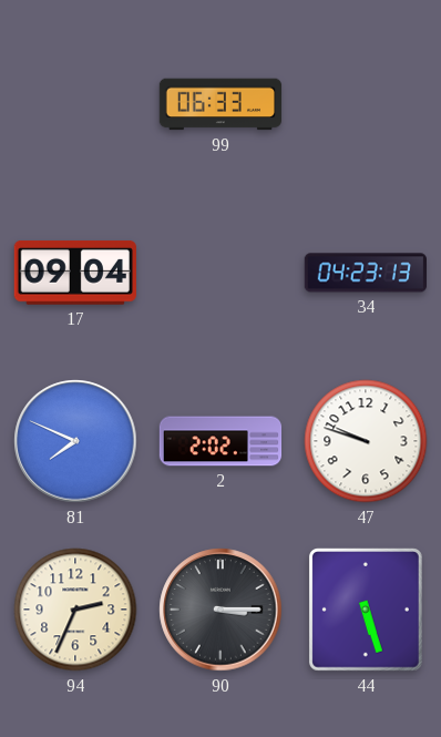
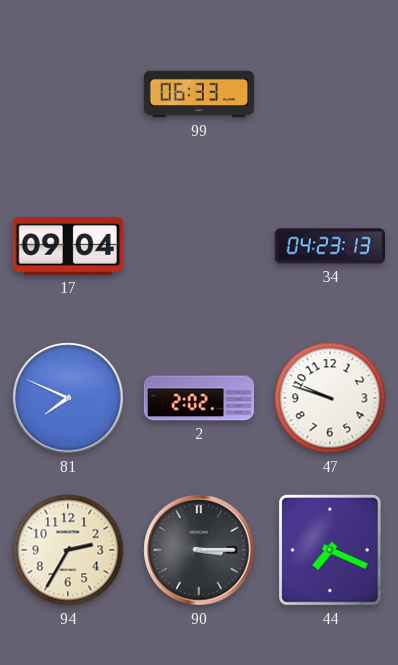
94: 2:34 -> 2:35
44: 5:27 -> 7:19
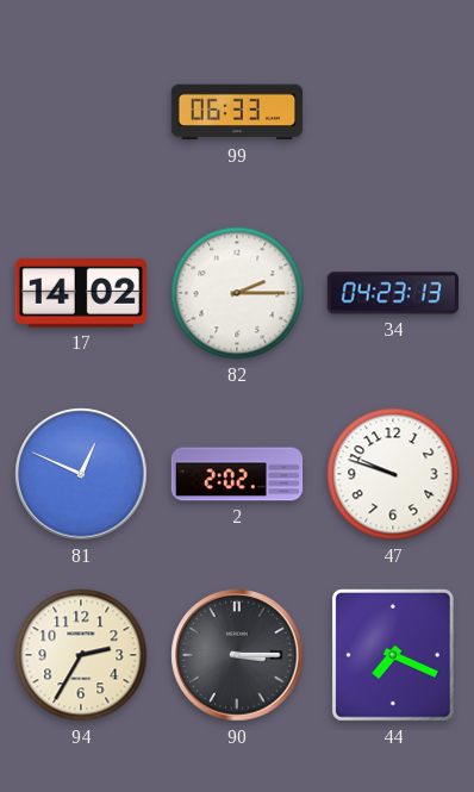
17: 09:04 -> 14:02
82: none -> 2:15
81: 7:49 -> 12:49
